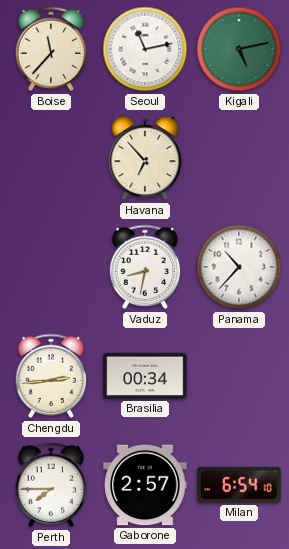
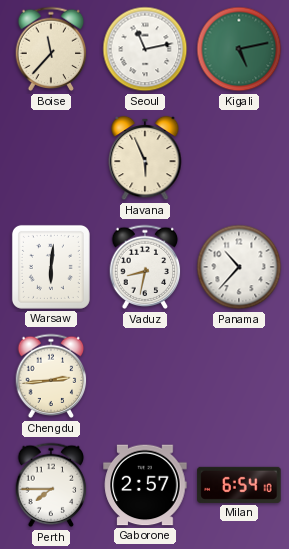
Havana: 6:53 -> 5:56
Warsaw: none -> 6:01
Brasilia: 00:34 -> none
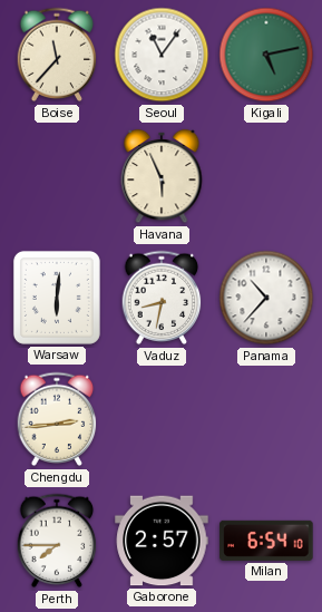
Seoul: 11:13 -> 11:06
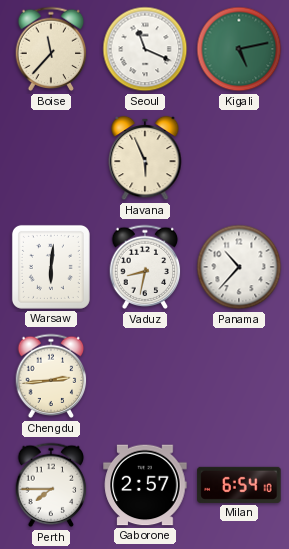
Seoul: 11:06 -> 11:19
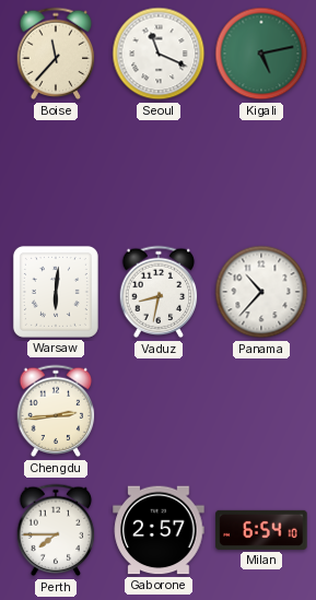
Havana: 5:56 -> none
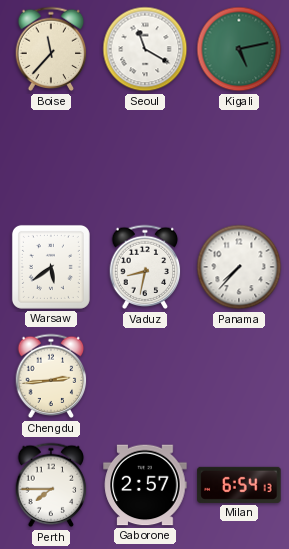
Seoul: 11:19 -> 11:20
Warsaw: 6:01 -> 5:39
Panama: 10:37 -> 7:37
Milan: 6:54:10 -> 6:54:13
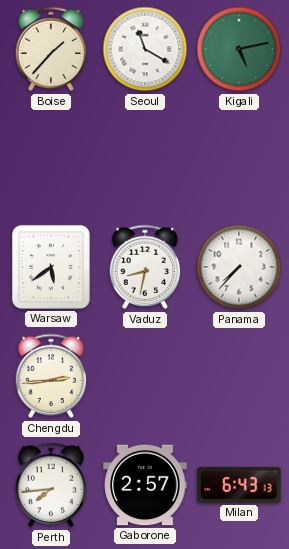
Boise: 11:37 -> 1:37
Perth: 7:45 -> 7:44
Milan: 6:54 -> 6:43
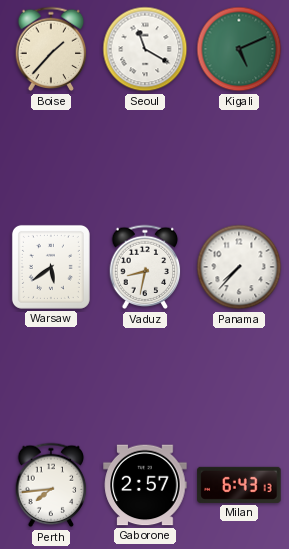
Kigali: 5:13 -> 5:11
Chengdu: 2:44 -> none
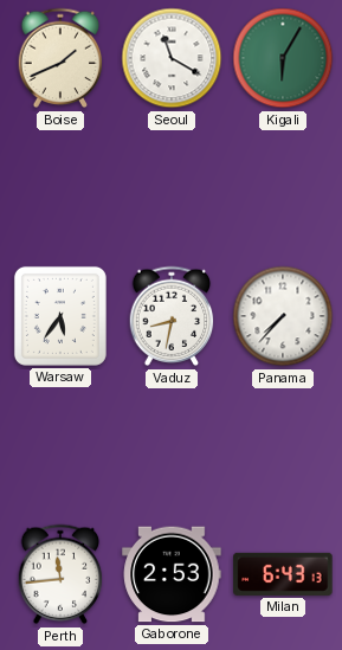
Boise: 1:37 -> 1:41
Kigali: 5:11 -> 6:05
Warsaw: 5:39 -> 5:36
Perth: 7:44 -> 11:44
Gaborone: 2:57 -> 2:53
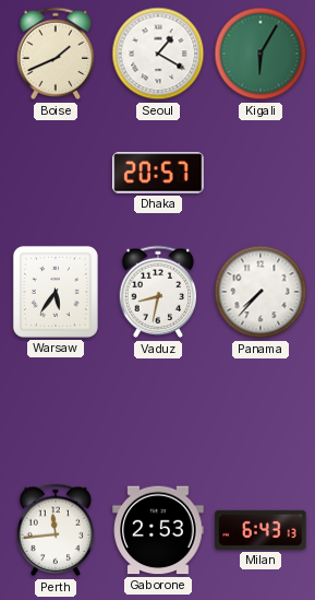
Seoul: 11:20 -> 1:20
Dhaka: none -> 20:57
